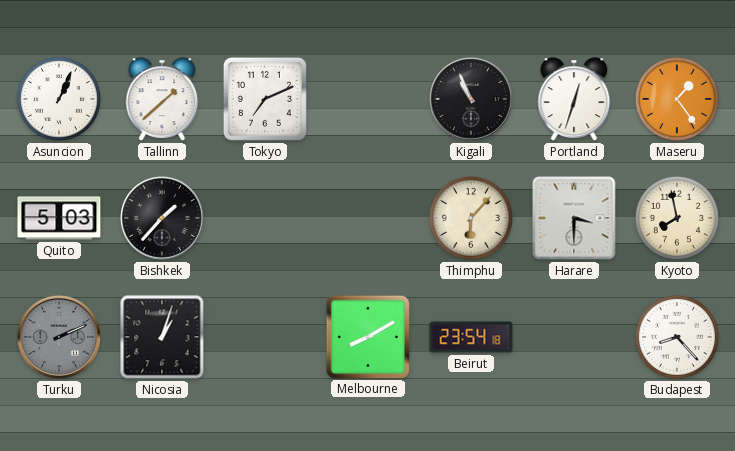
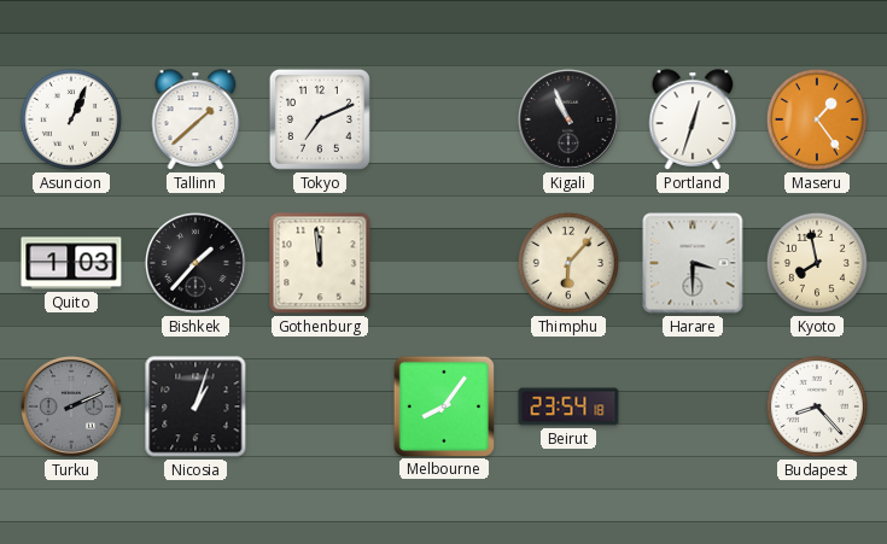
Quito: 5:03 -> 1:03
Gothenburg: none -> 11:59
Melbourne: 8:10 -> 8:06
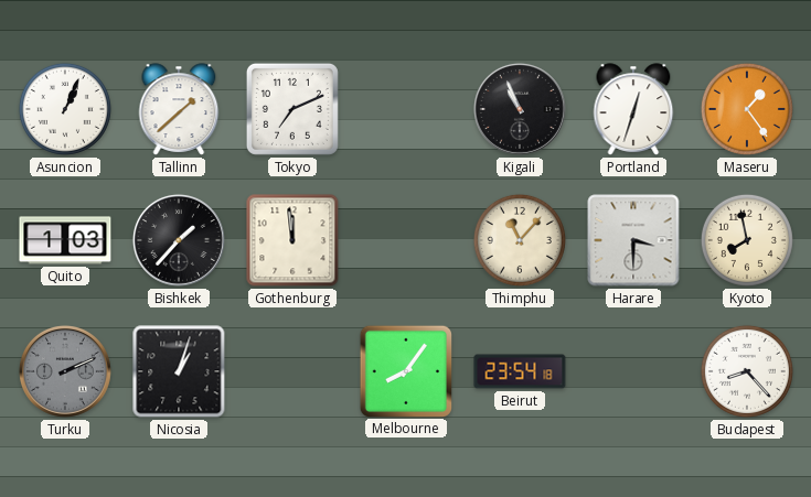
Thimphu: 6:07 -> 11:07
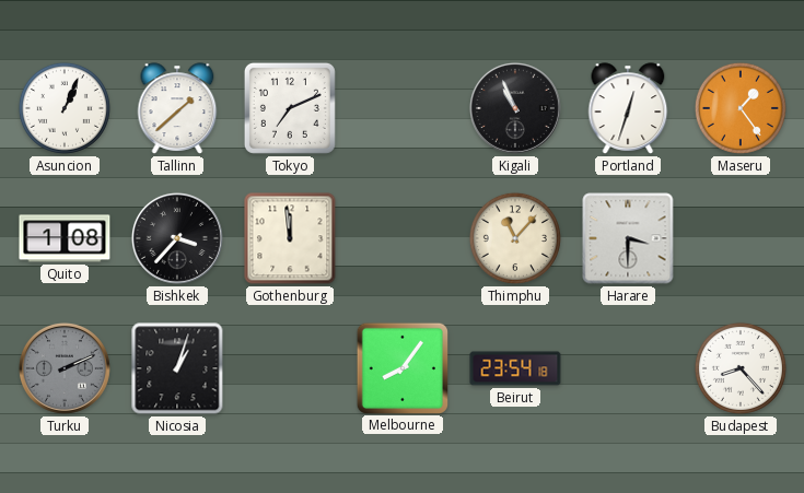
Quito: 1:03 -> 1:08
Bishkek: 1:37 -> 3:37
Kyoto: 7:58 -> none
